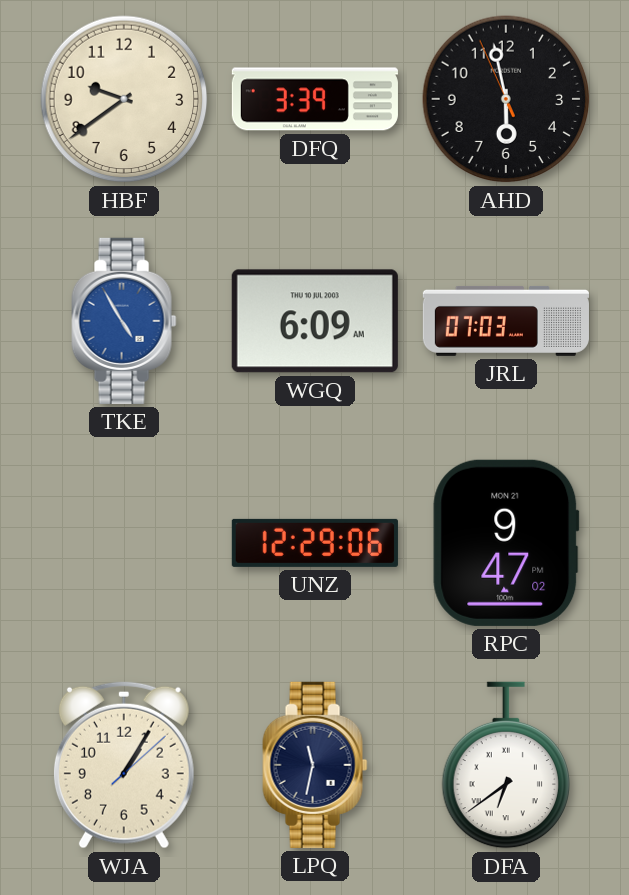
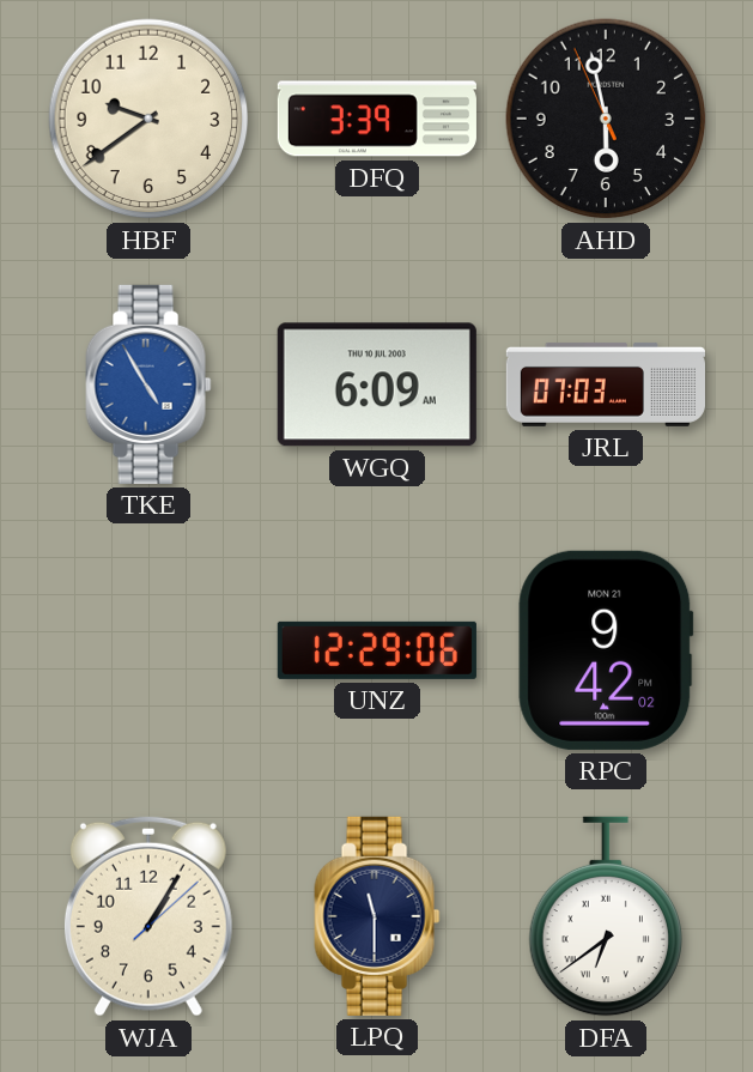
RPC: 9:47 -> 9:42
LPQ: 11:32 -> 11:30
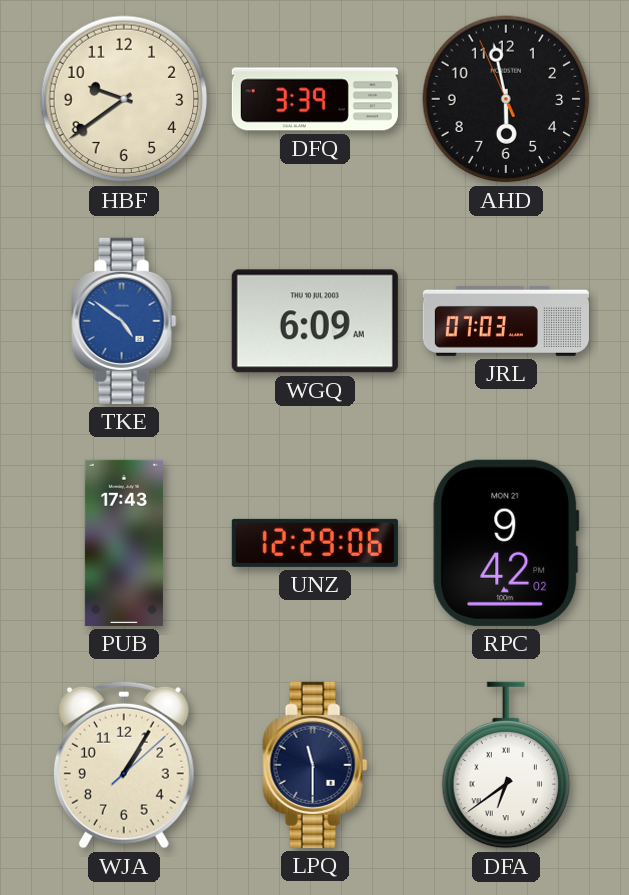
TKE: 4:55 -> 4:51
PUB: none -> 17:43
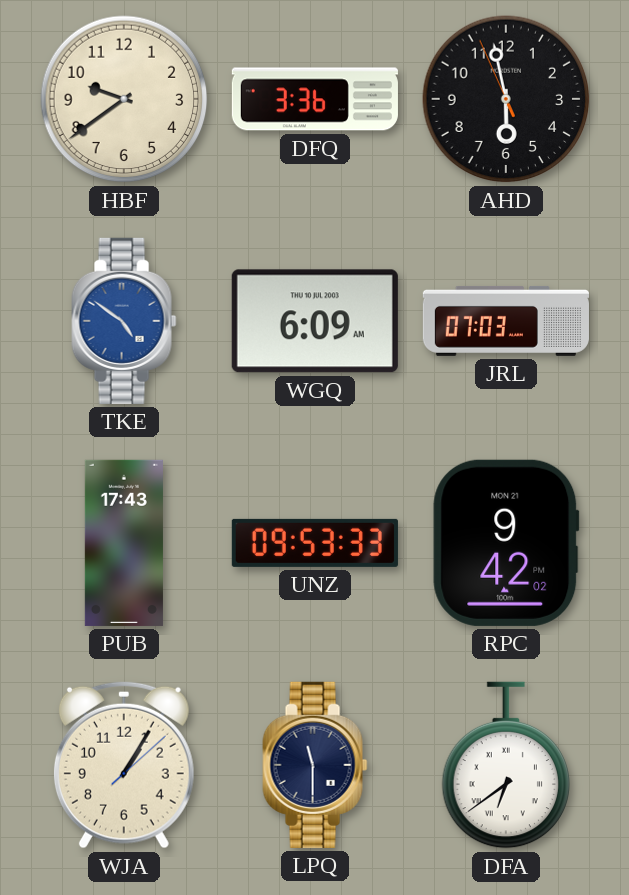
DFQ: 3:39 -> 3:36
UNZ: 12:29 -> 09:53
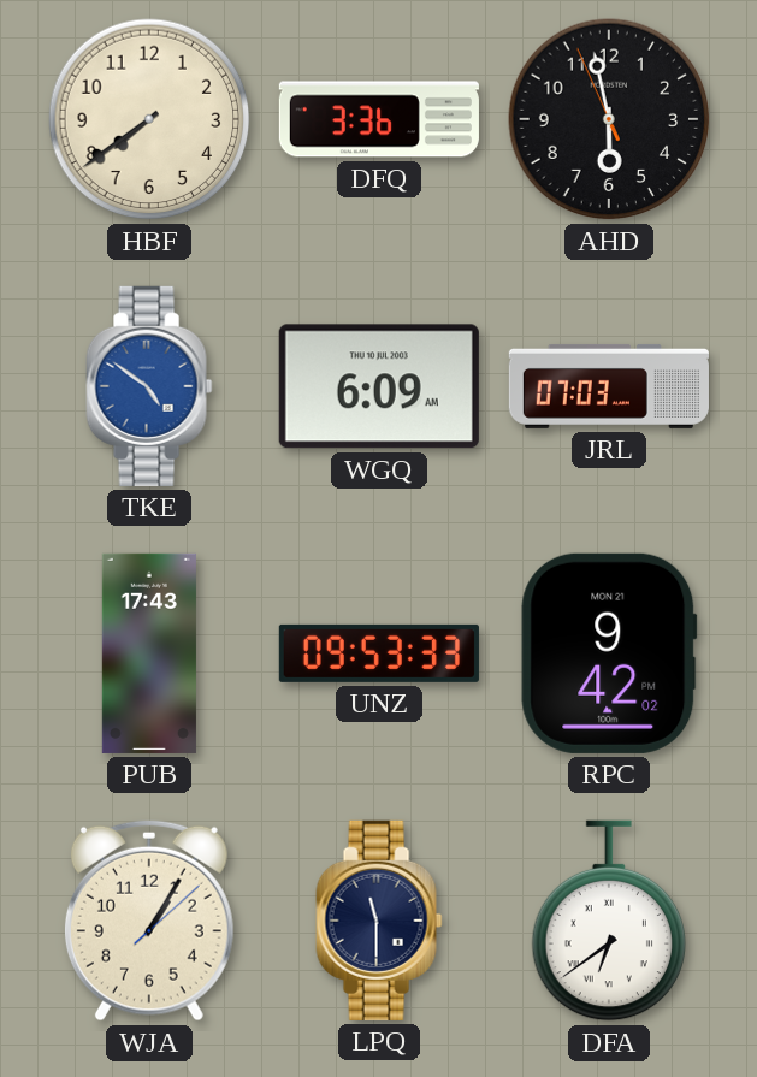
HBF: 9:39 -> 7:39
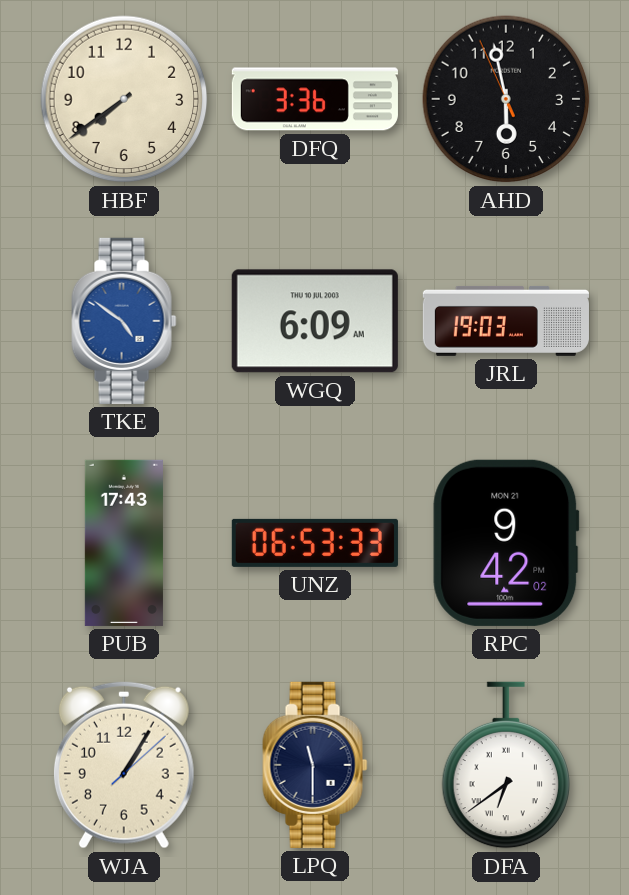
JRL: 07:03 -> 19:03
UNZ: 09:53 -> 06:53
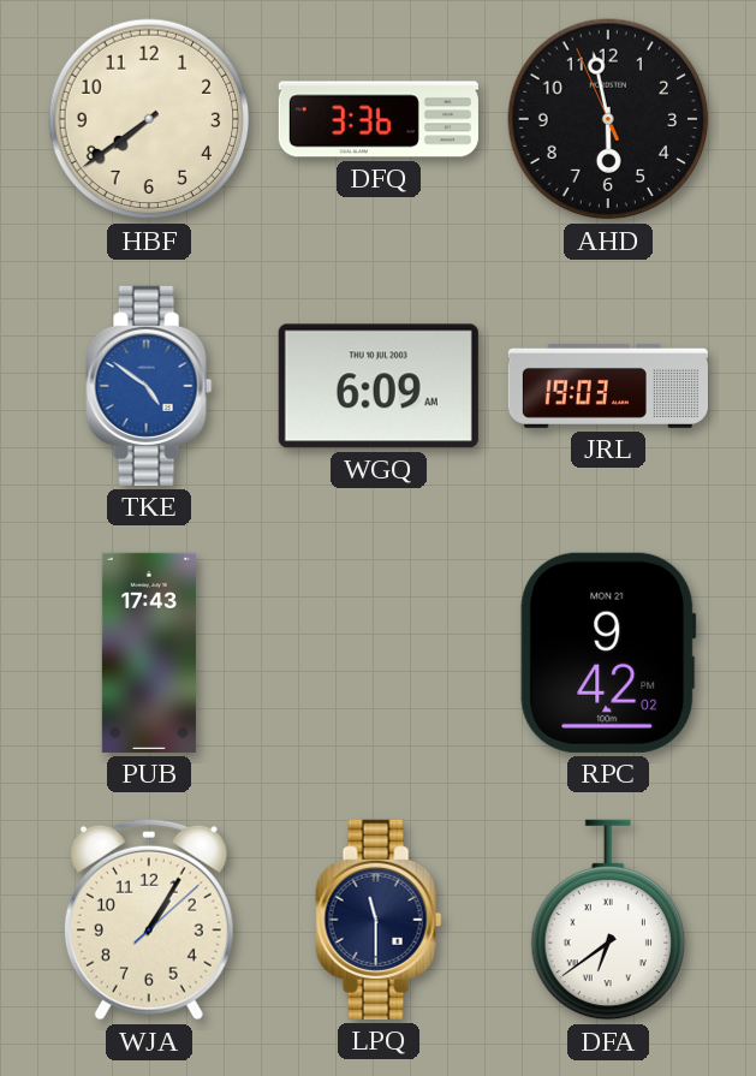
UNZ: 06:53 -> none
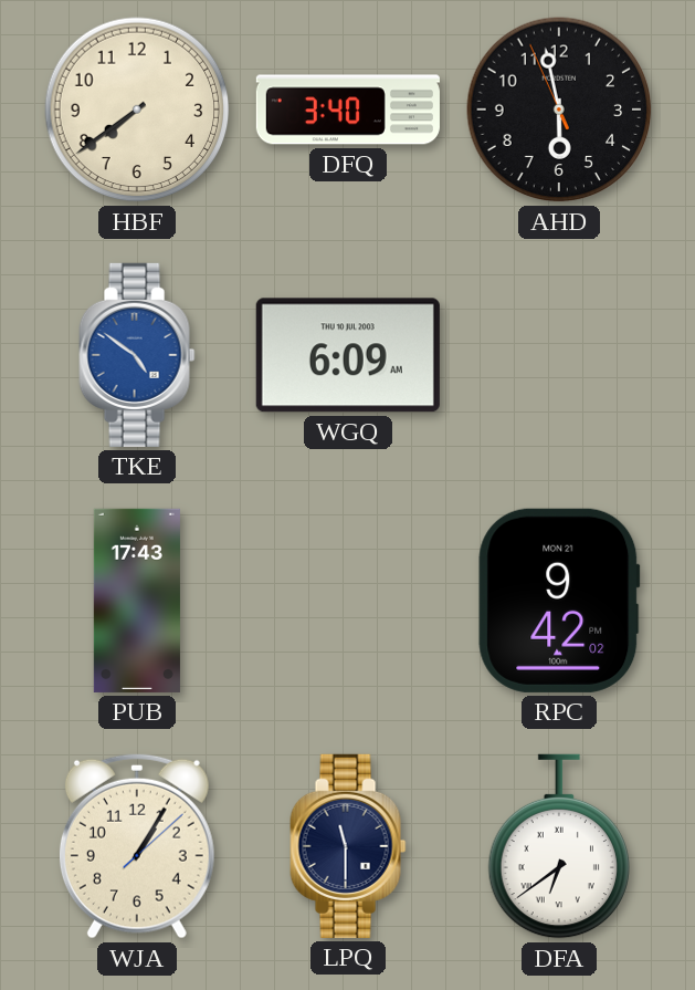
DFQ: 3:36 -> 3:40
JRL: 19:03 -> none
